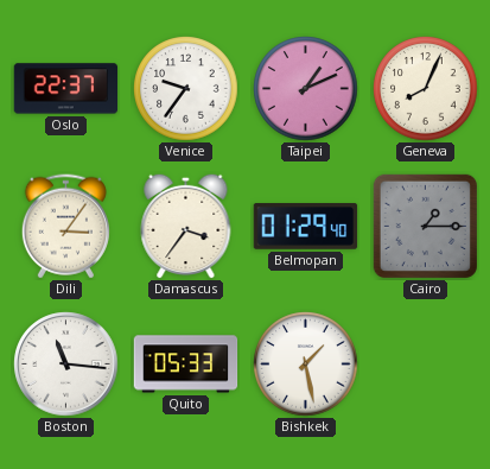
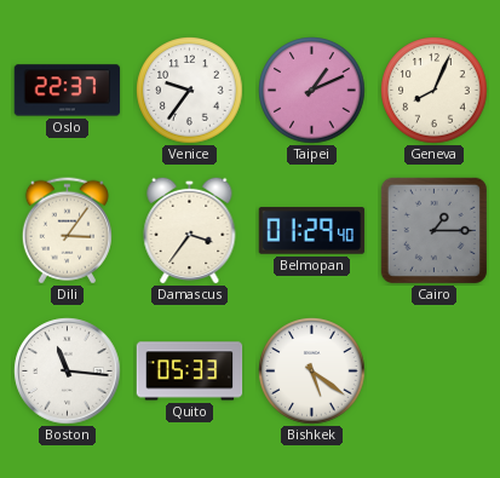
Bishkek: 1:28 -> 5:21
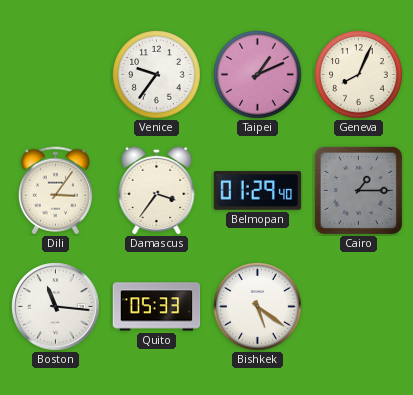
Oslo: 22:37 -> none
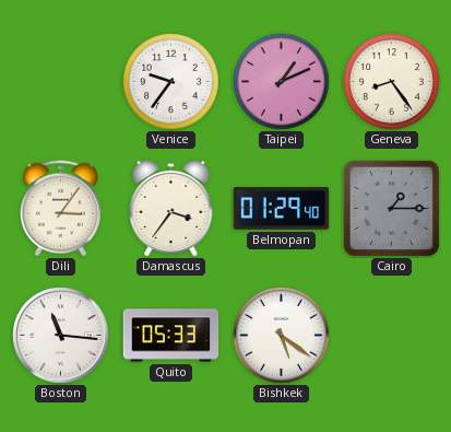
Geneva: 8:04 -> 8:24
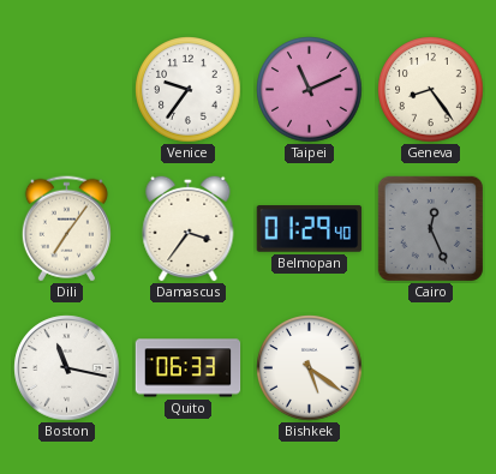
Taipei: 1:11 -> 11:11
Dili: 3:06 -> 7:06
Cairo: 1:15 -> 12:26
Boston: 11:16 -> 11:17
Quito: 05:33 -> 06:33
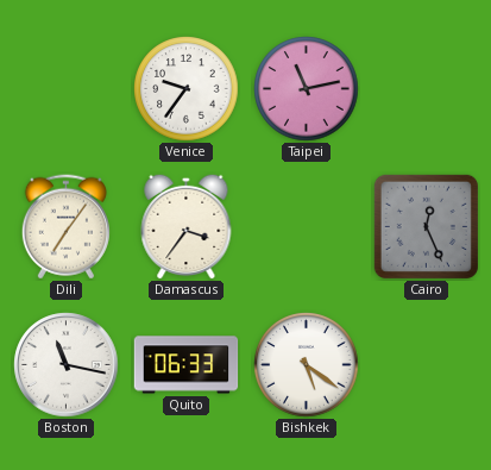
Taipei: 11:11 -> 11:13
Geneva: 8:24 -> none
Belmopan: 01:29 -> none
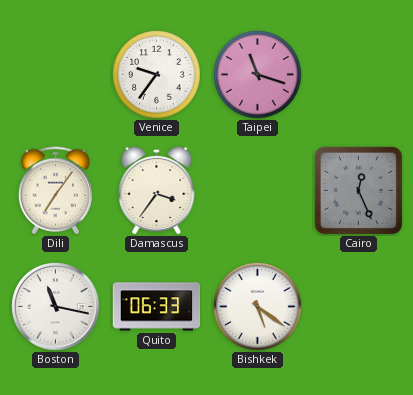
Taipei: 11:13 -> 11:18
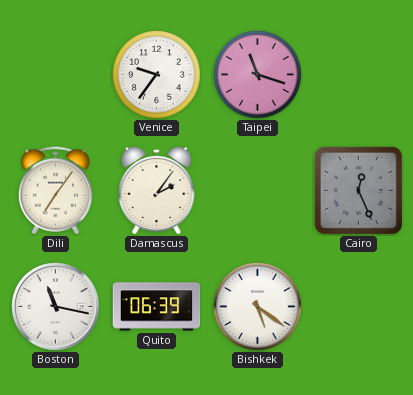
Damascus: 3:36 -> 2:06
Quito: 06:33 -> 06:39
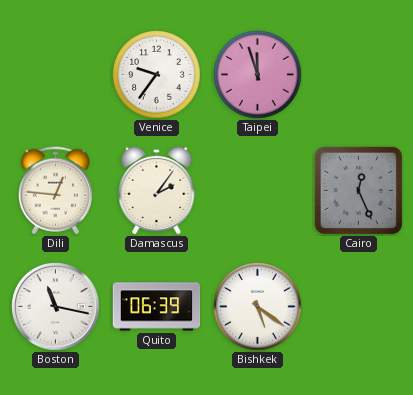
Taipei: 11:18 -> 11:57
Dili: 7:06 -> 12:46
